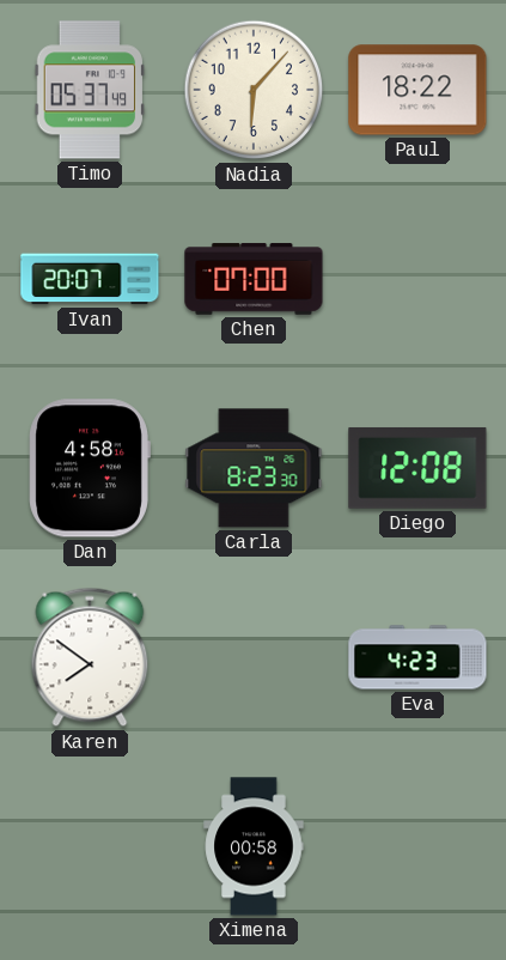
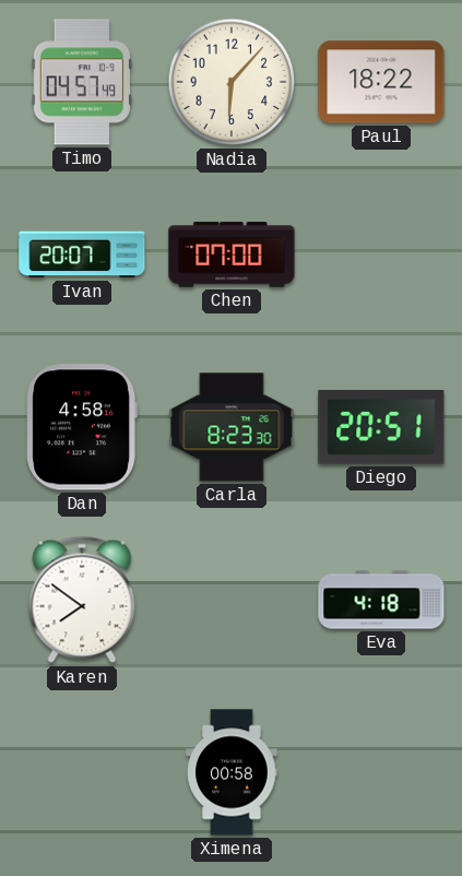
Timo: 05:37 -> 04:57
Diego: 12:08 -> 20:51
Eva: 4:23 -> 4:18
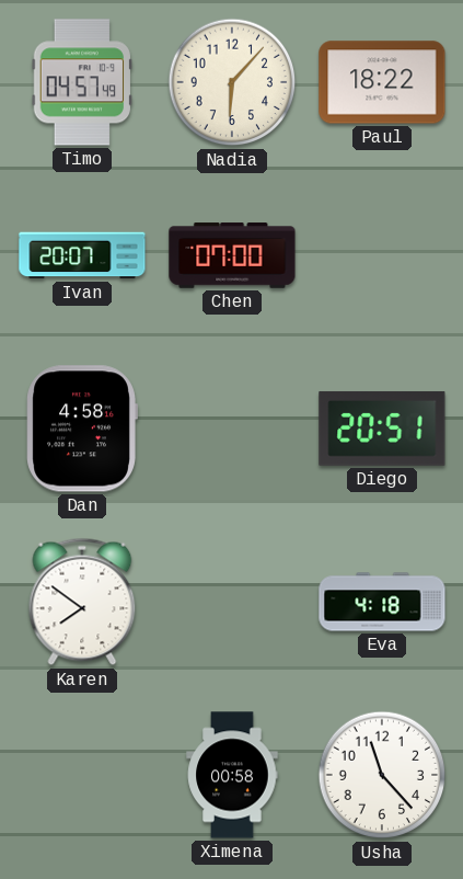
Carla: 8:23 -> none
Usha: none -> 11:23
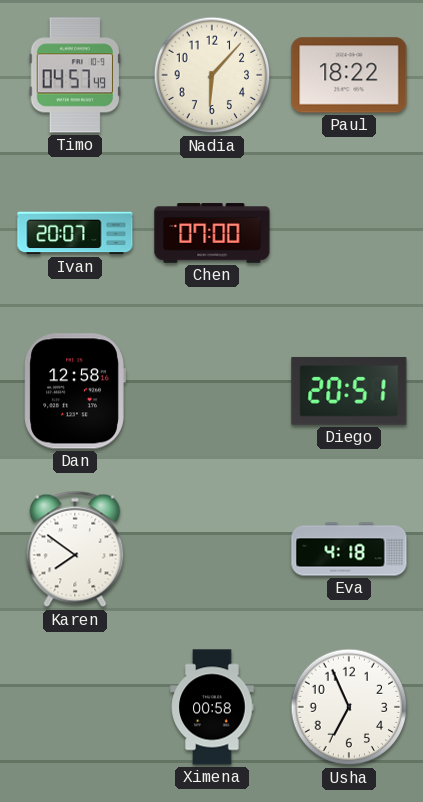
Dan: 4:58 -> 12:58
Usha: 11:23 -> 6:56
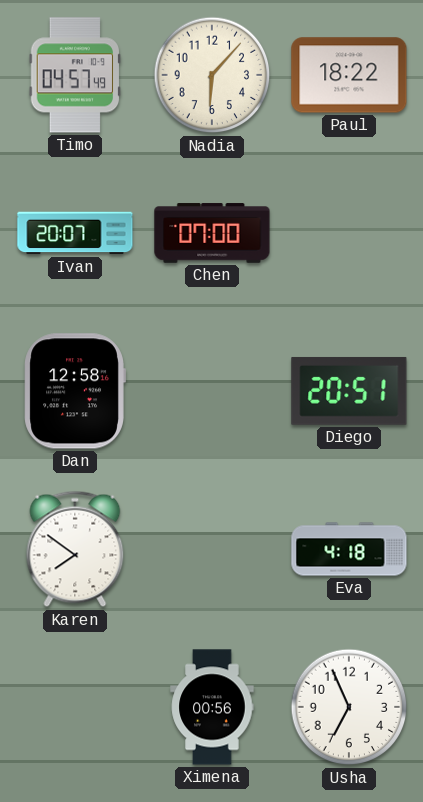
Ximena: 00:58 -> 00:56
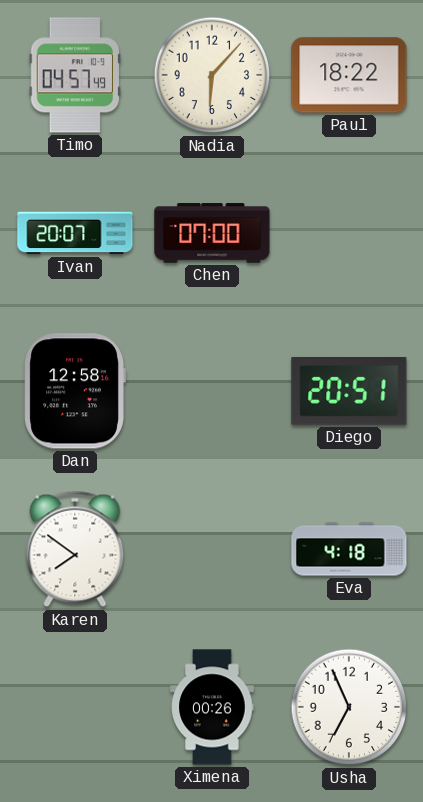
Ximena: 00:56 -> 00:26
